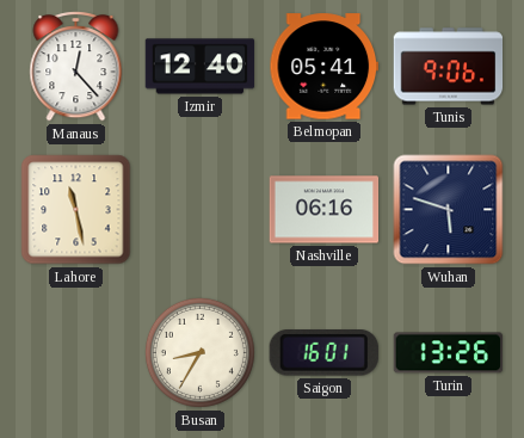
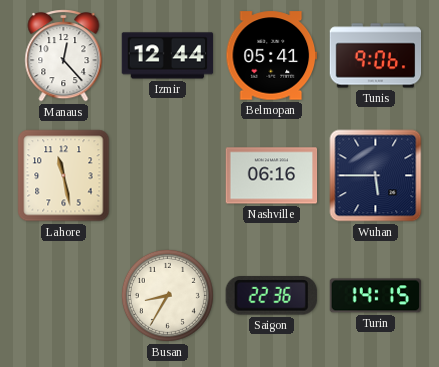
Izmir: 12:40 -> 12:44
Wuhan: 5:48 -> 5:45
Saigon: 16:01 -> 22:36
Turin: 13:26 -> 14:15
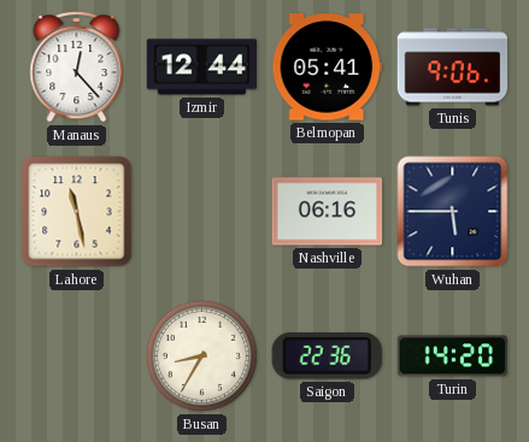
Turin: 14:15 -> 14:20
